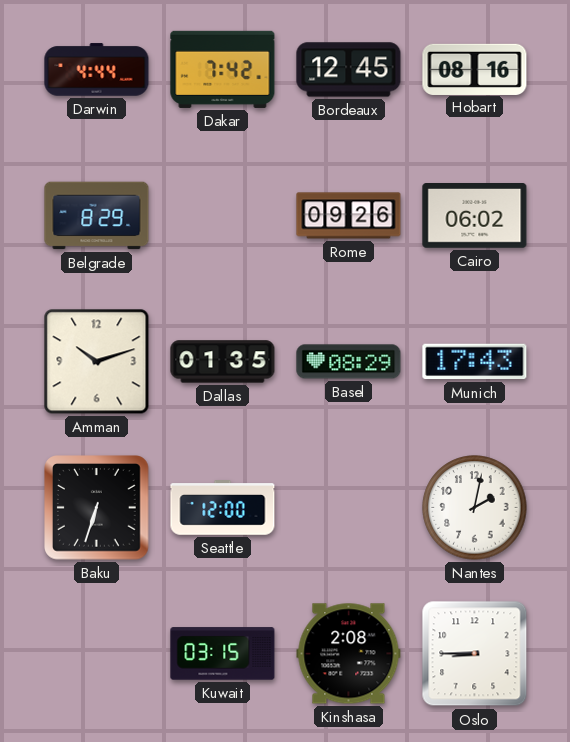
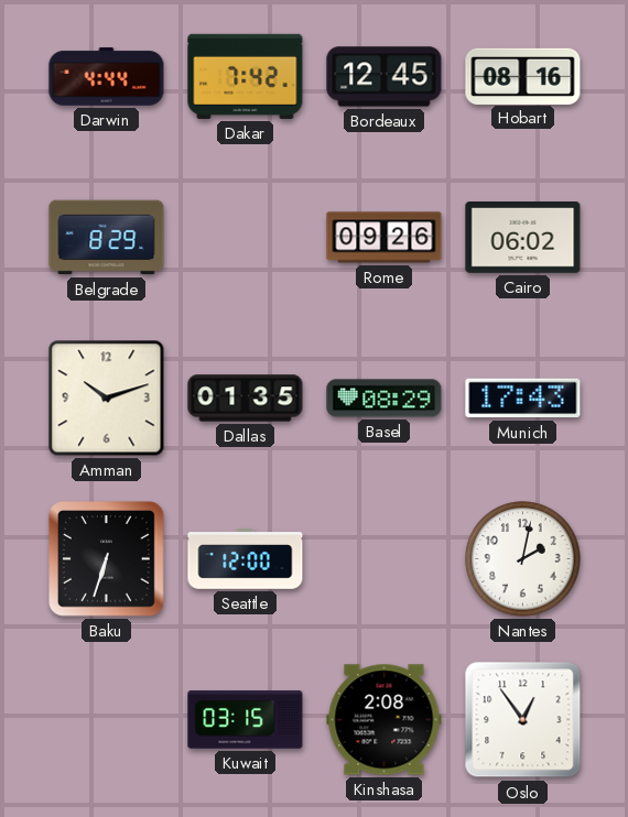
Oslo: 8:45 -> 12:54
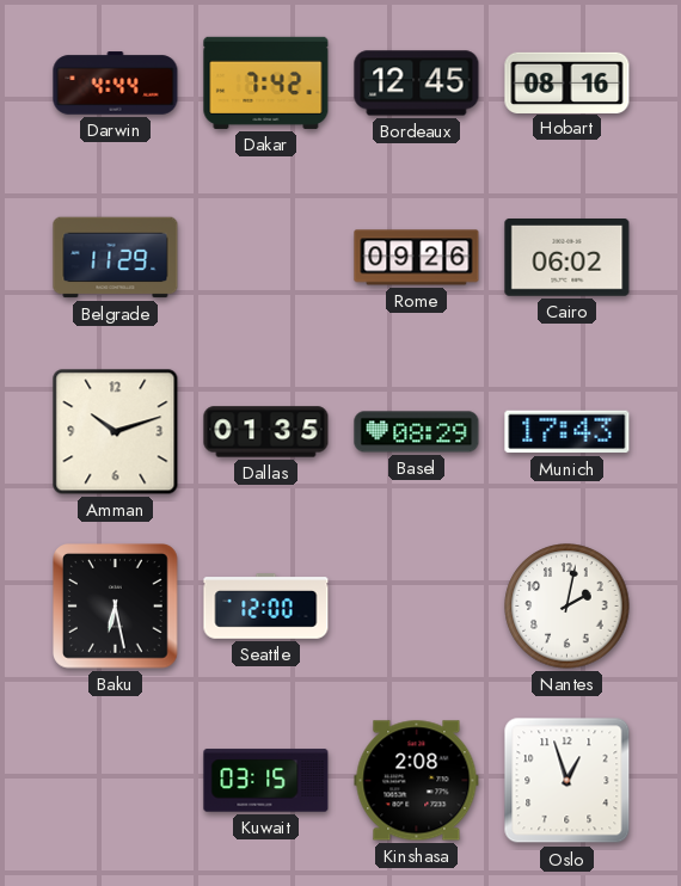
Belgrade: 8:29 -> 11:29
Baku: 6:33 -> 6:28
Oslo: 12:54 -> 12:57
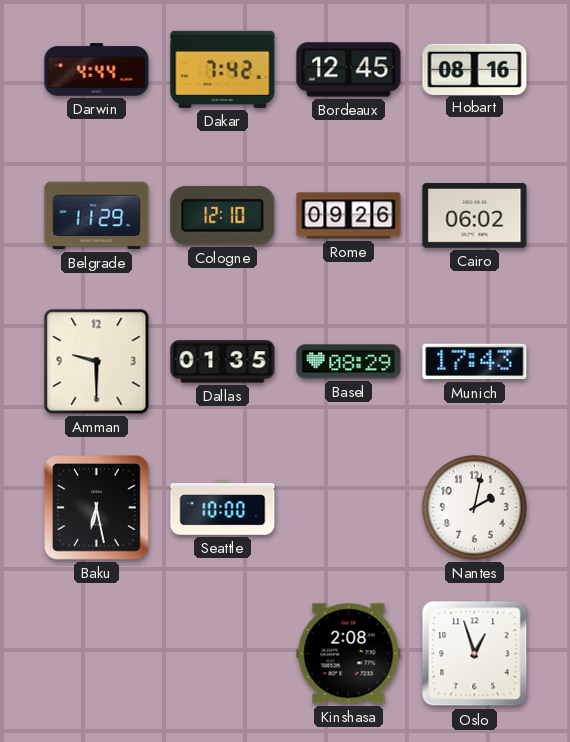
Cologne: none -> 12:10
Amman: 10:12 -> 9:30
Seattle: 12:00 -> 10:00
Kuwait: 03:15 -> none
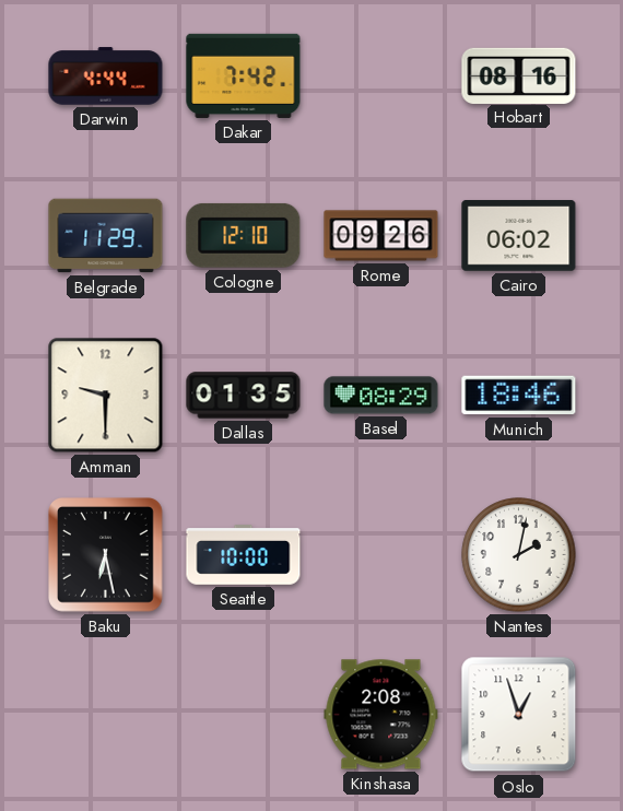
Bordeaux: 12:45 -> none
Munich: 17:43 -> 18:46
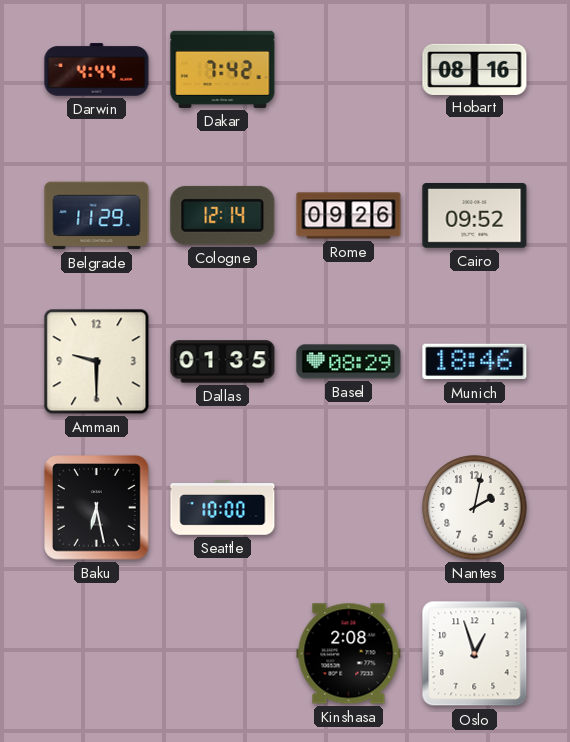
Cologne: 12:10 -> 12:14
Cairo: 06:02 -> 09:52
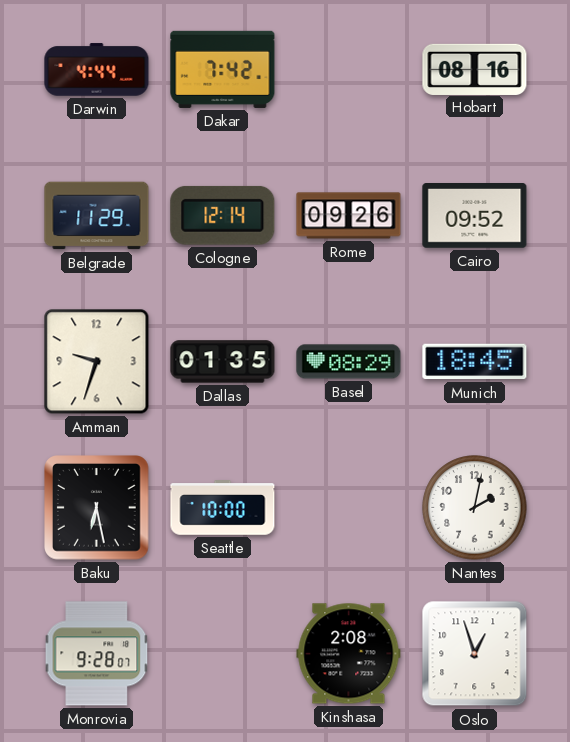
Amman: 9:30 -> 9:33
Munich: 18:46 -> 18:45
Monrovia: none -> 9:28
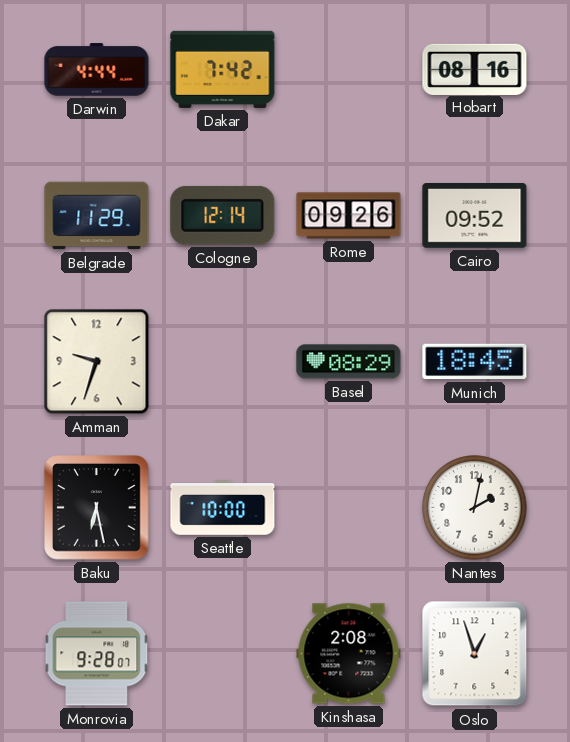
Dallas: 01:35 -> none
